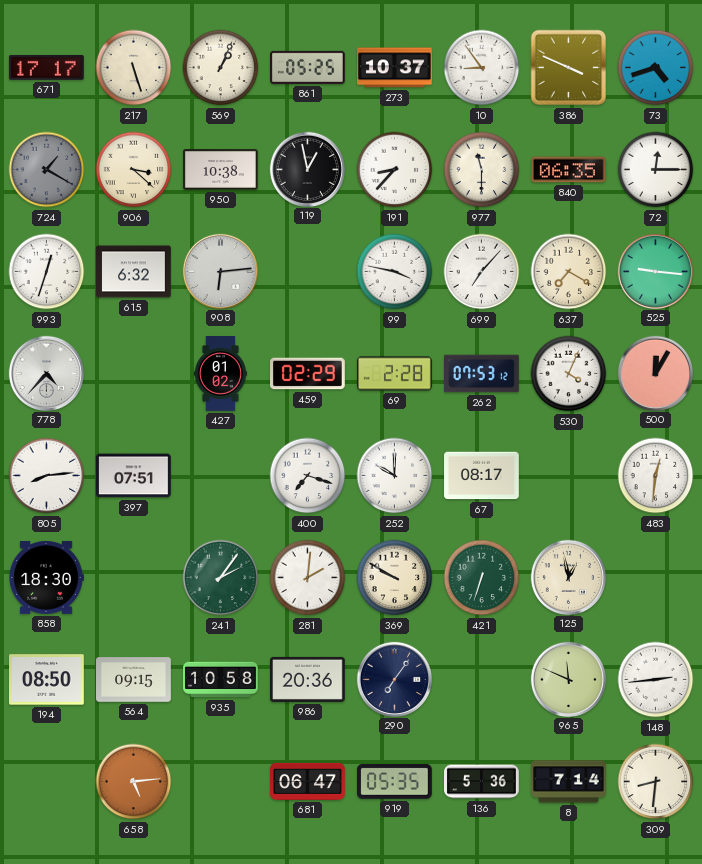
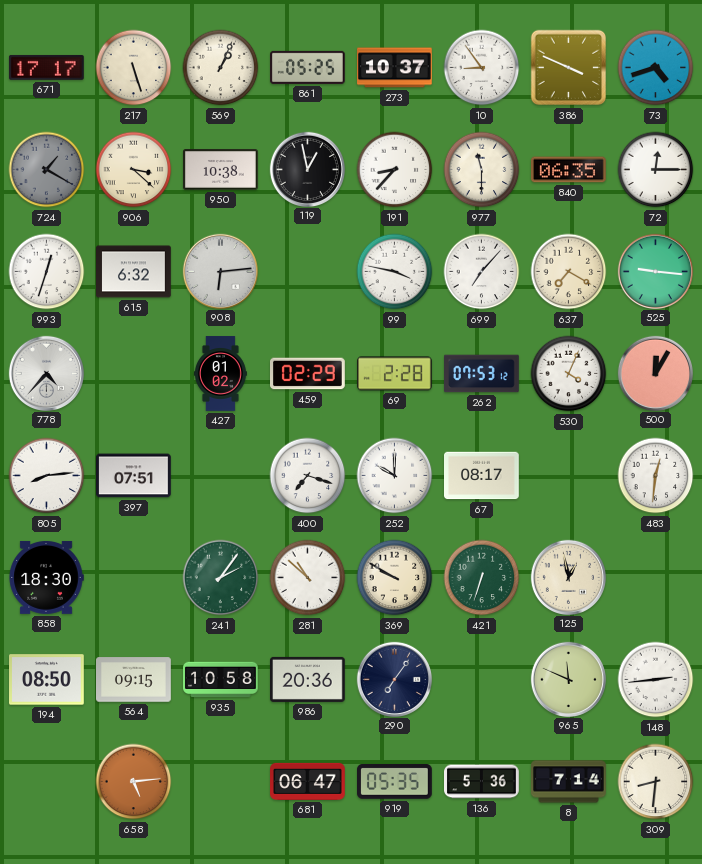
281: 2:01 -> 10:52
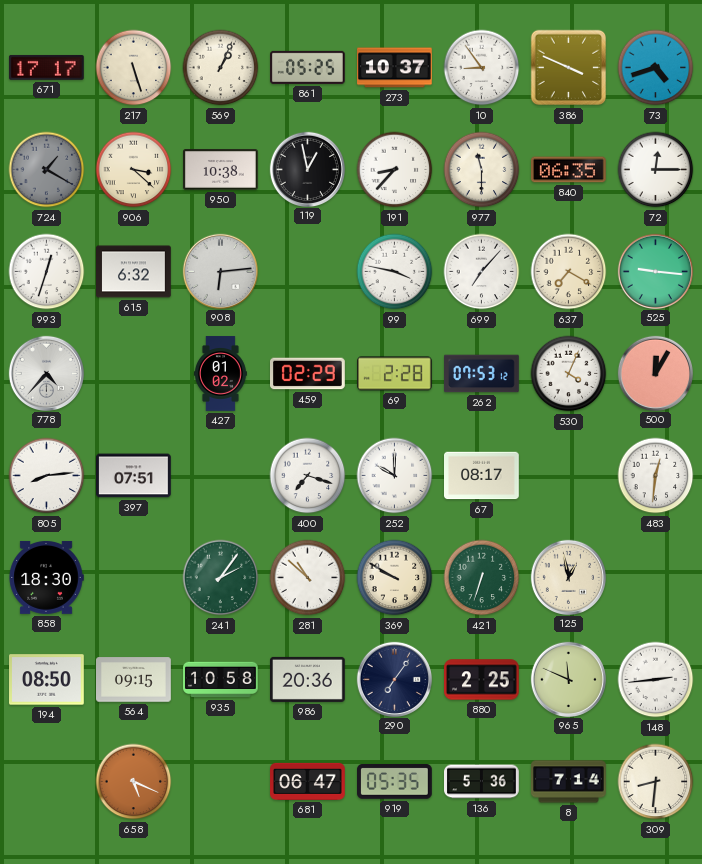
880: none -> 2:25
658: 5:14 -> 5:19
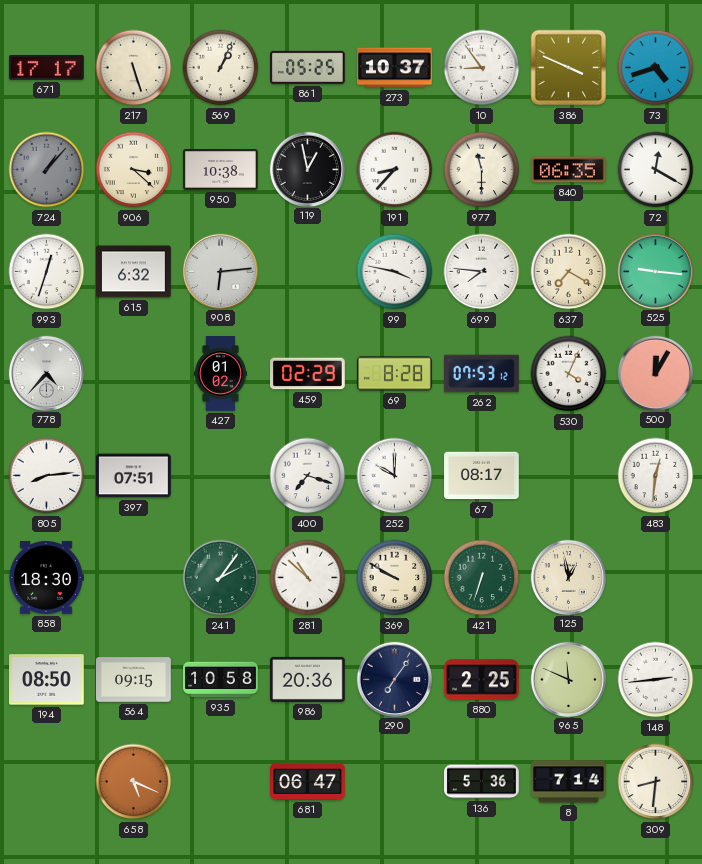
724: 1:20 -> 1:07
72: 12:15 -> 12:20
699: 7:07 -> 7:46
69: 2:28 -> 8:28
919: 05:35 -> none
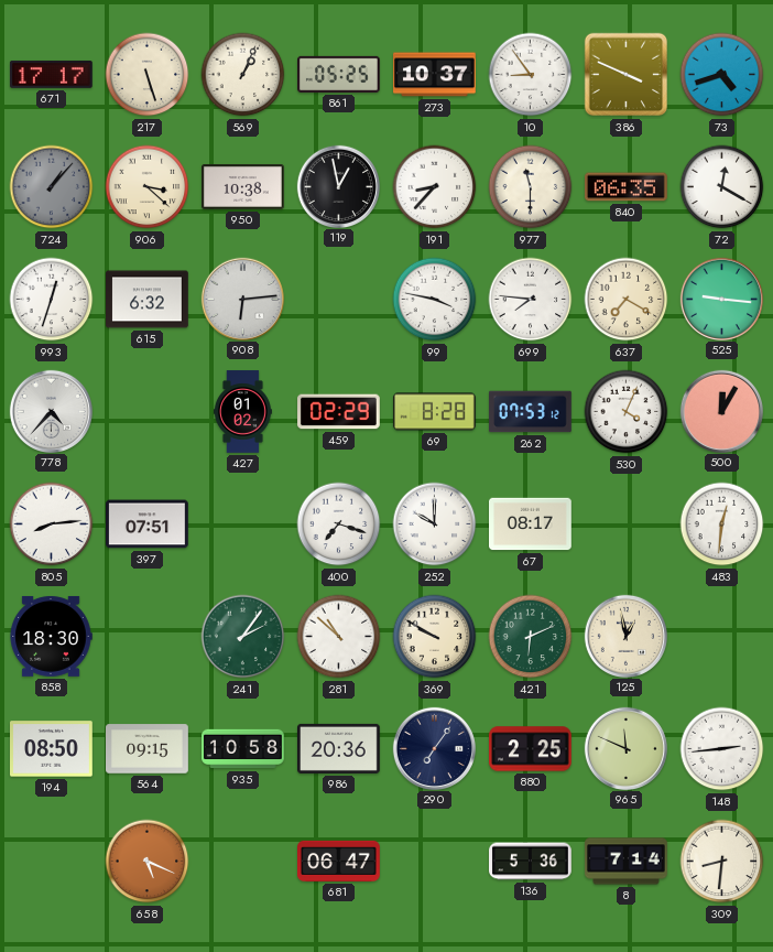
421: 6:33 -> 6:11
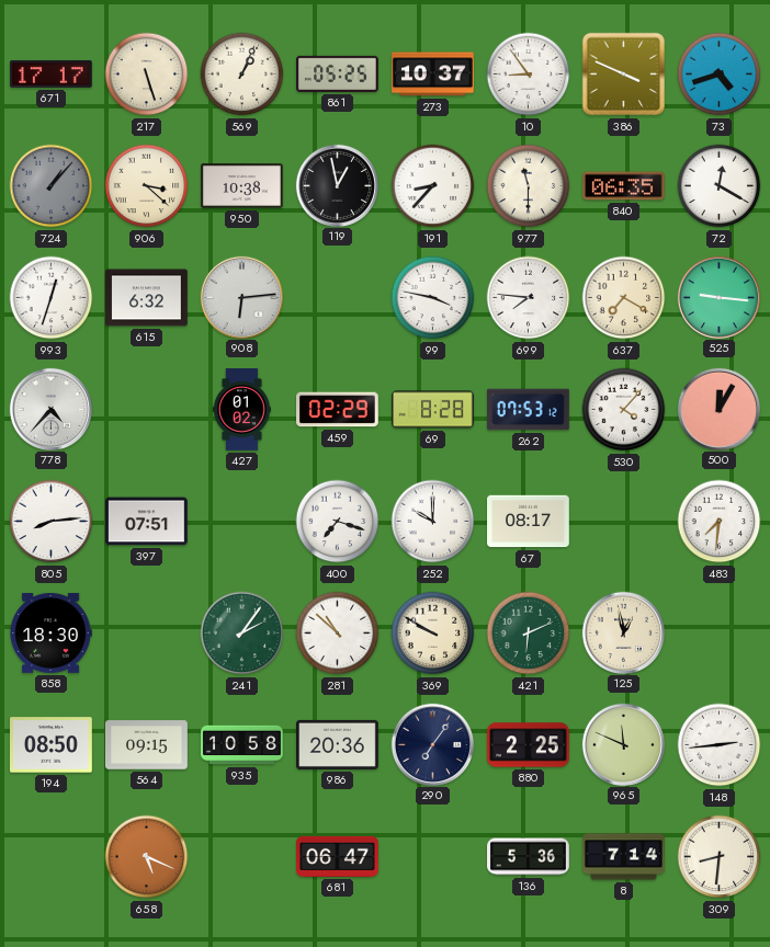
530: 4:04 -> 4:07
483: 12:31 -> 7:31
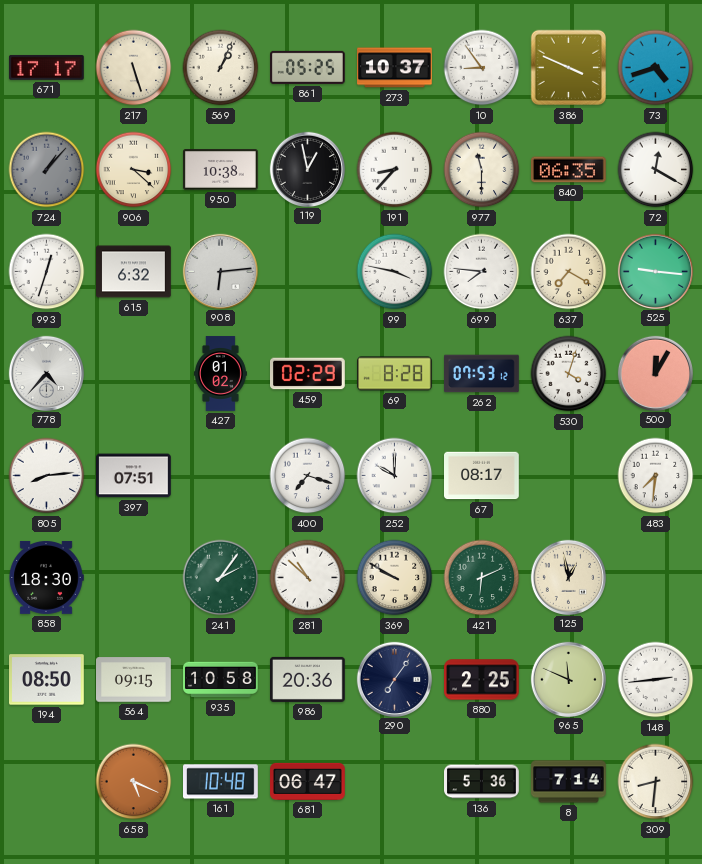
530: 4:07 -> 4:03
161: none -> 10:48
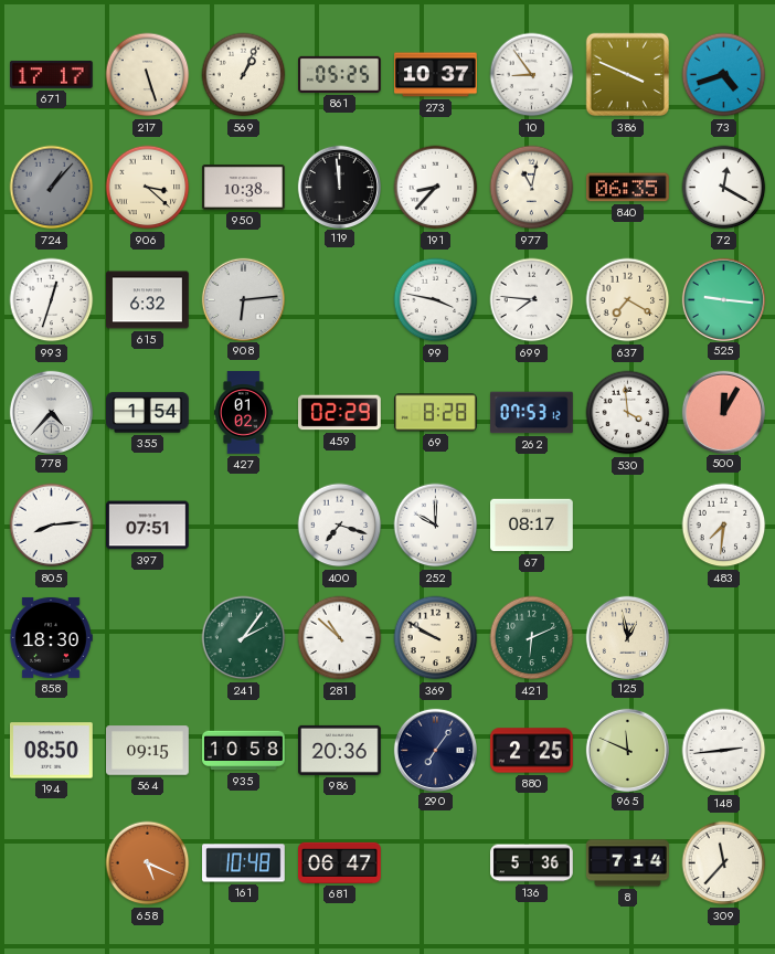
119: 12:58 -> 11:59
977: 11:30 -> 11:02
355: none -> 1:54
530: 4:03 -> 3:59
309: 8:31 -> 11:37
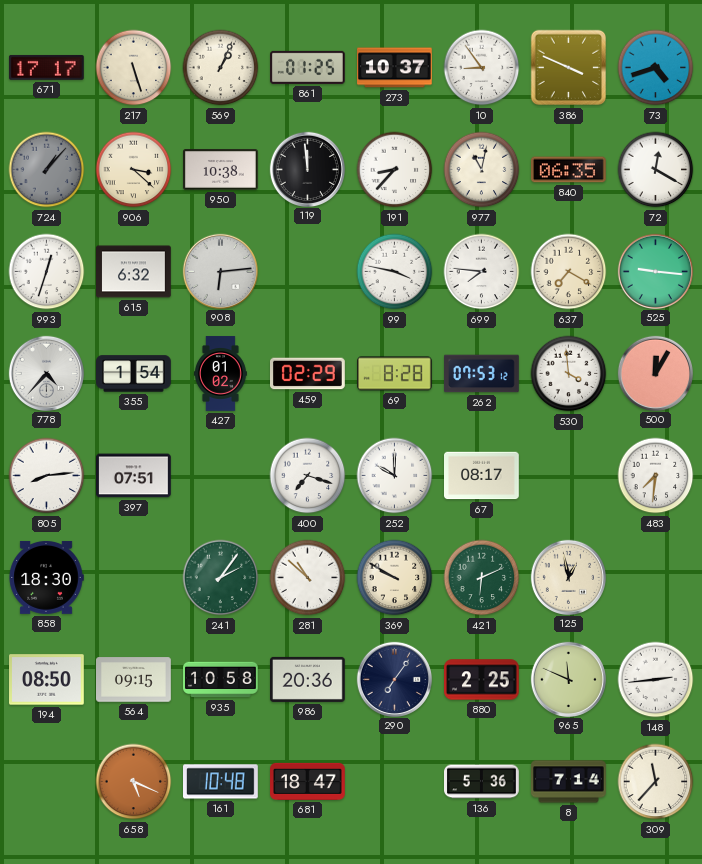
861: 05:25 -> 01:25
681: 06:47 -> 18:47
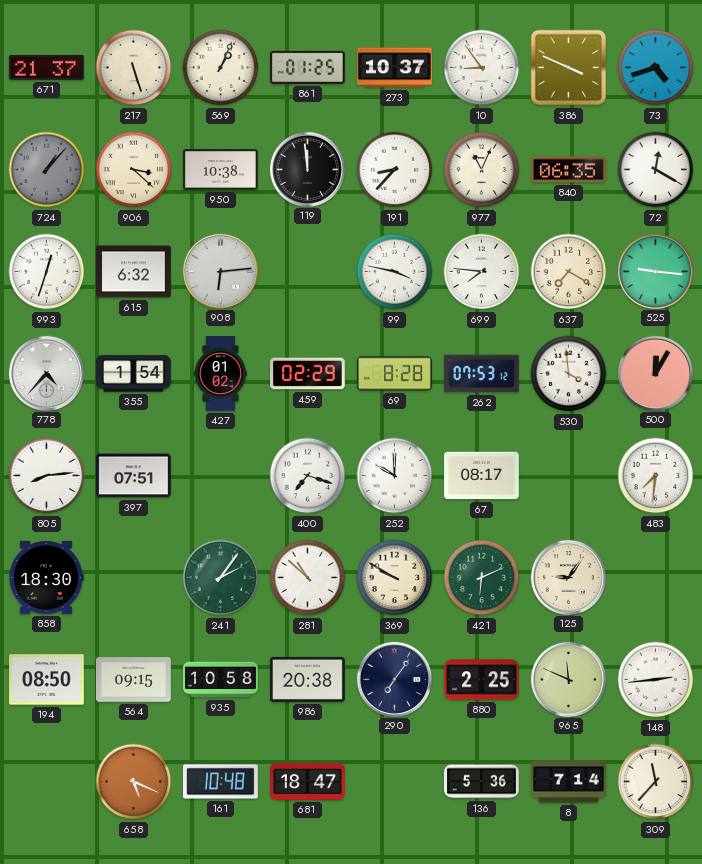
671: 17:17 -> 21:37
977: 11:02 -> 11:04
125: 12:58 -> 9:06
986: 20:36 -> 20:38
